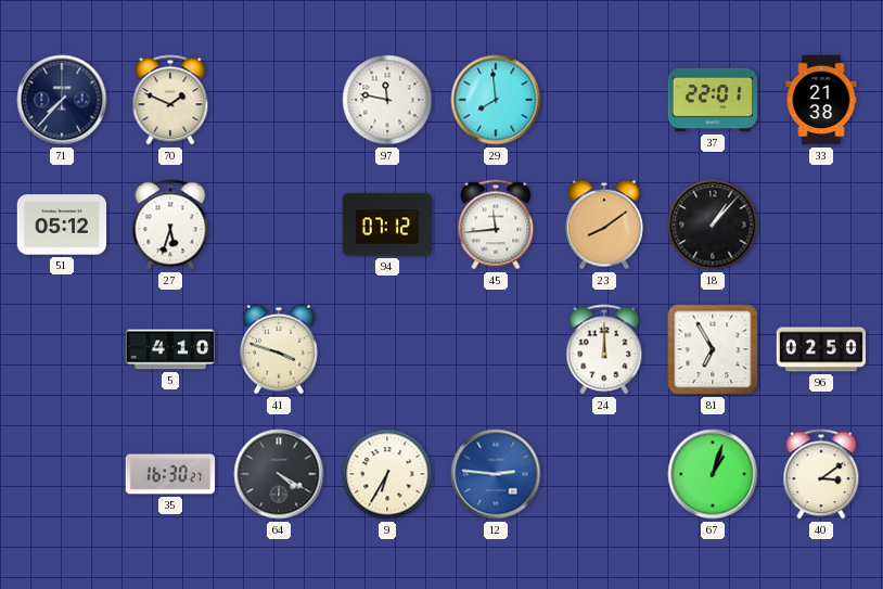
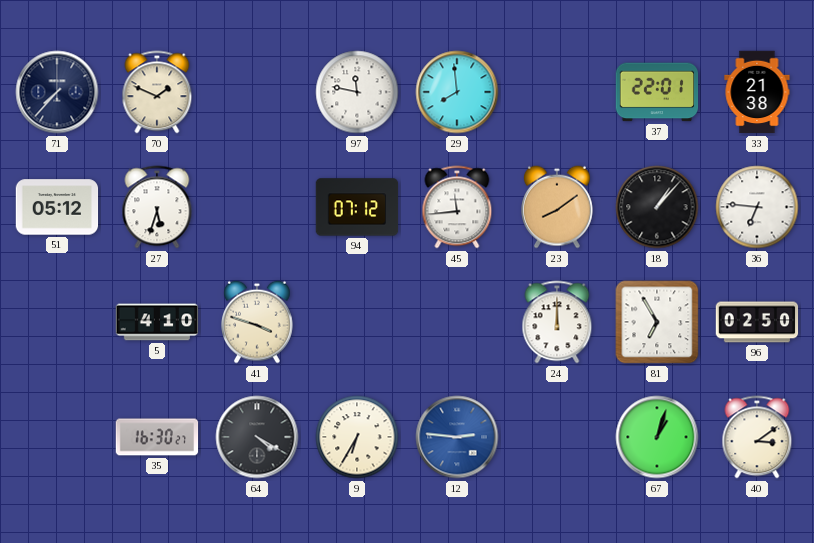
36: none -> 6:46
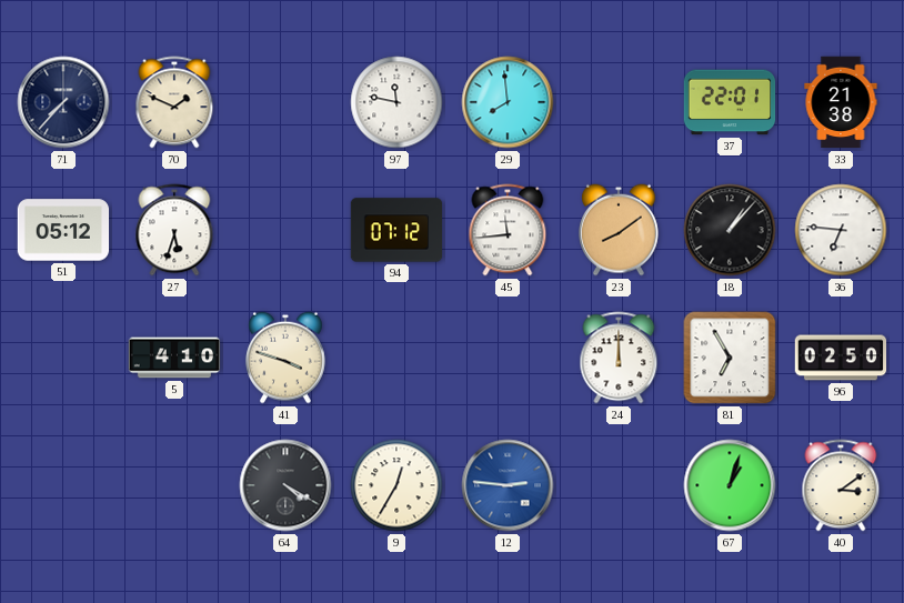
35: 16:30 -> none
9: 6:35 -> 12:35
